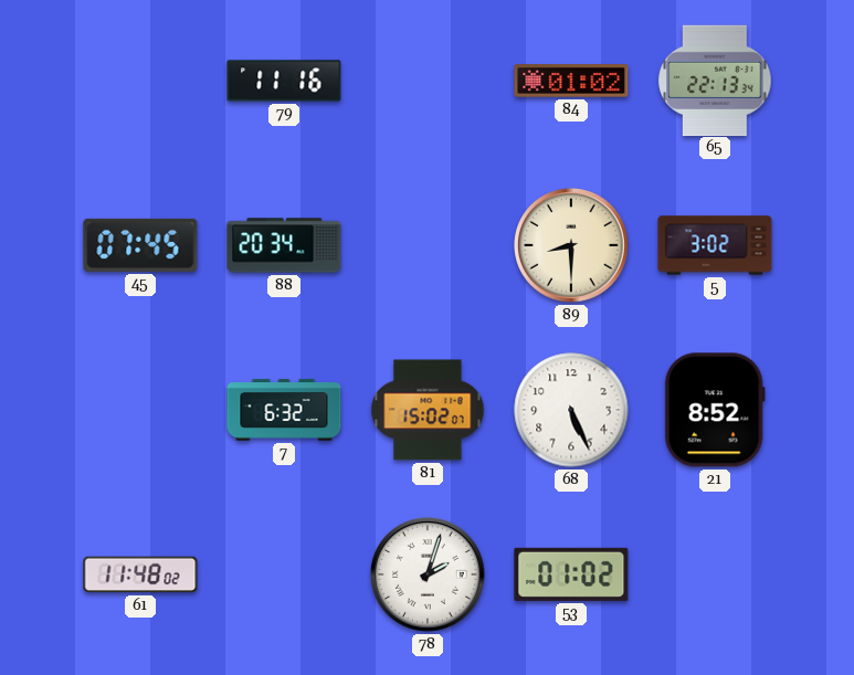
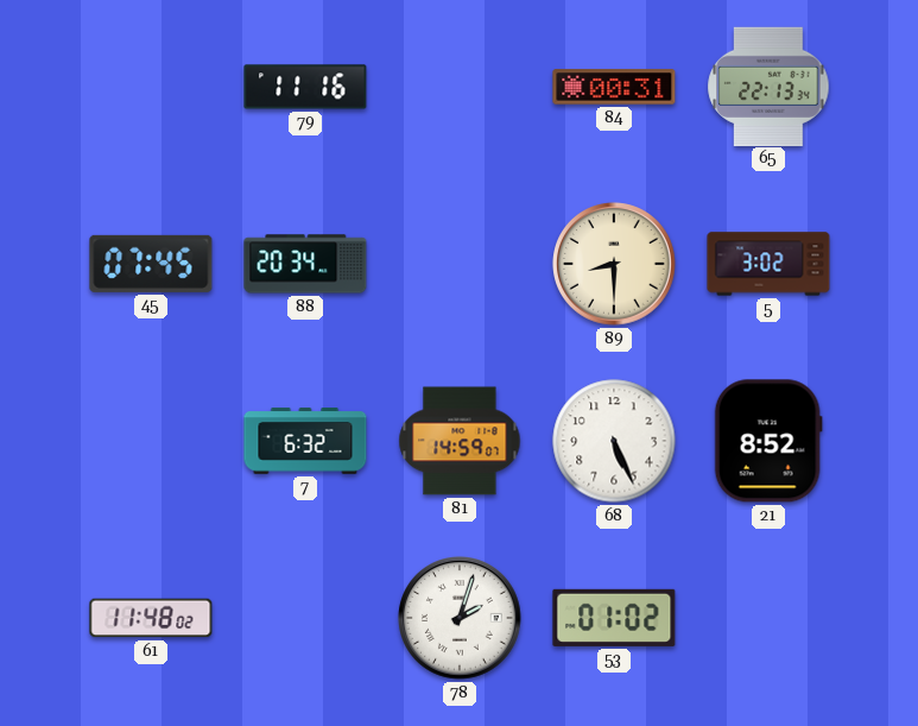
84: 01:02 -> 00:31
81: 15:02 -> 14:59
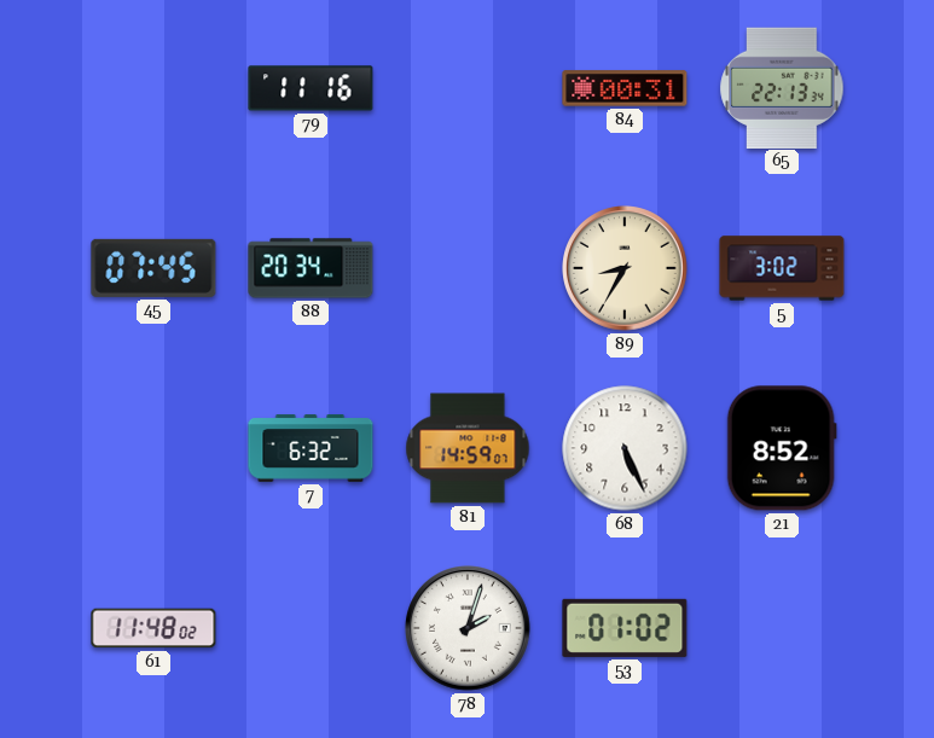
89: 8:30 -> 8:35
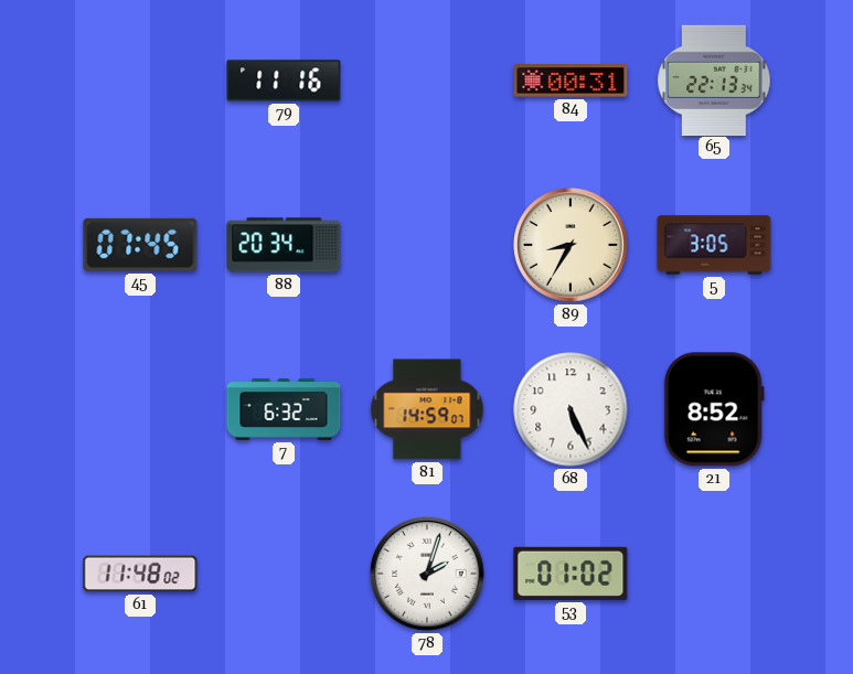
5: 3:02 -> 3:05
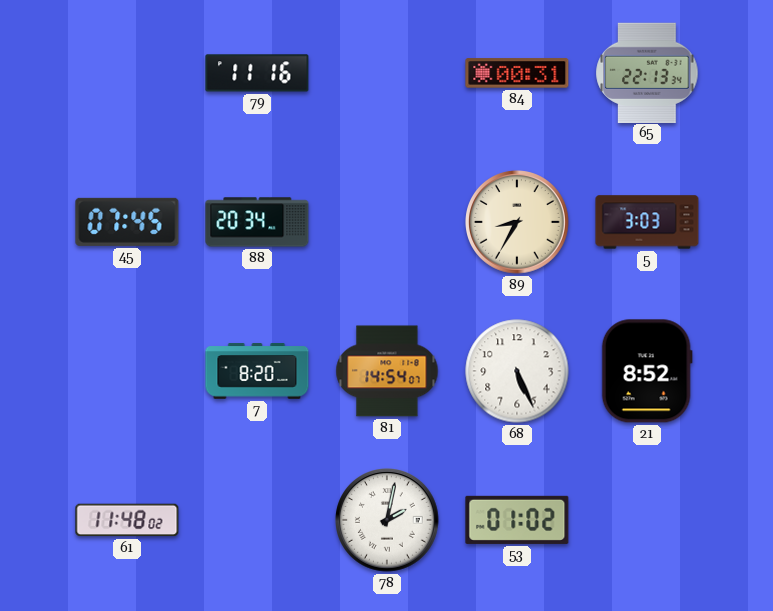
5: 3:05 -> 3:03
7: 6:32 -> 8:20
81: 14:59 -> 14:54
78: 2:03 -> 2:02
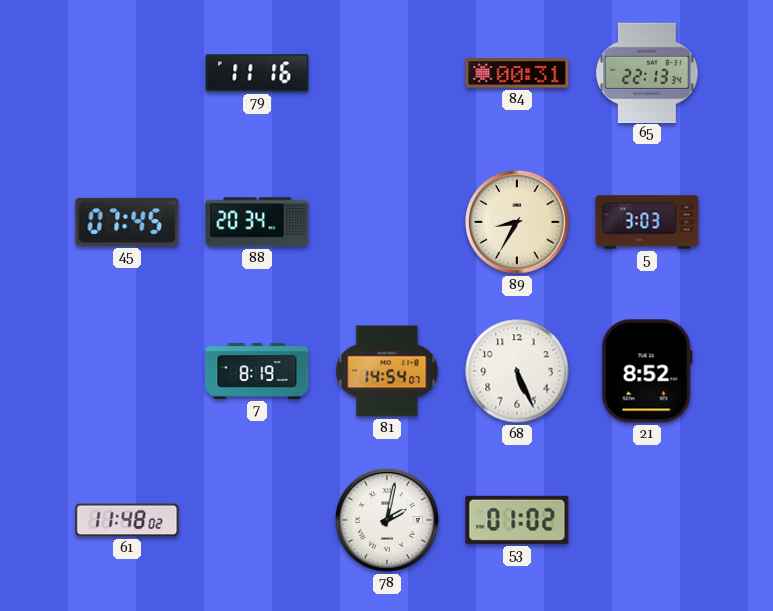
7: 8:20 -> 8:19
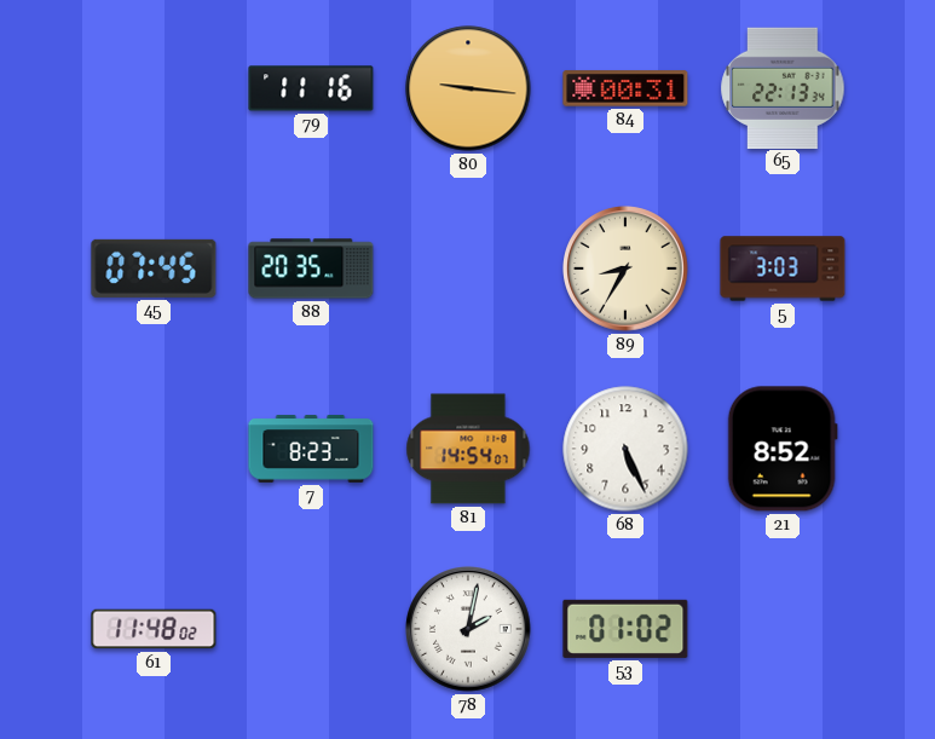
80: none -> 9:16
88: 20:34 -> 20:35
7: 8:19 -> 8:23
